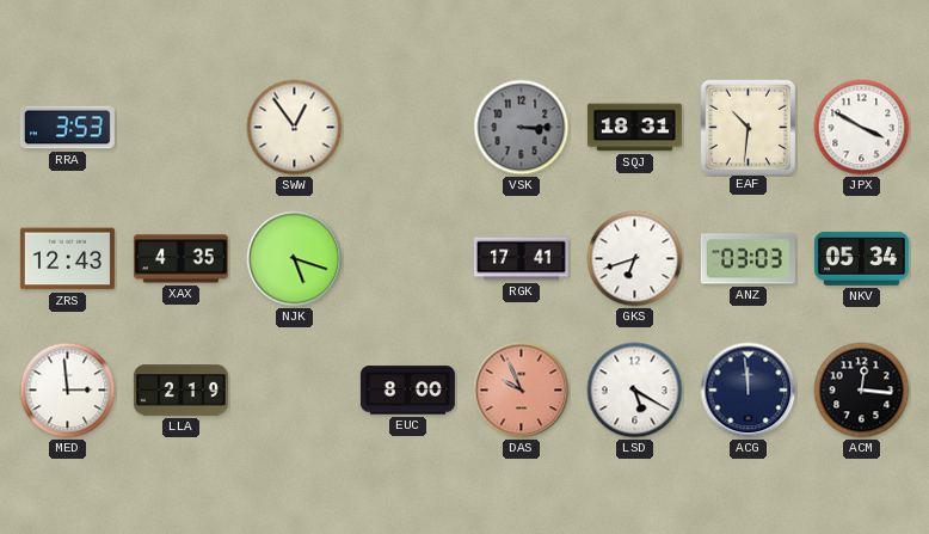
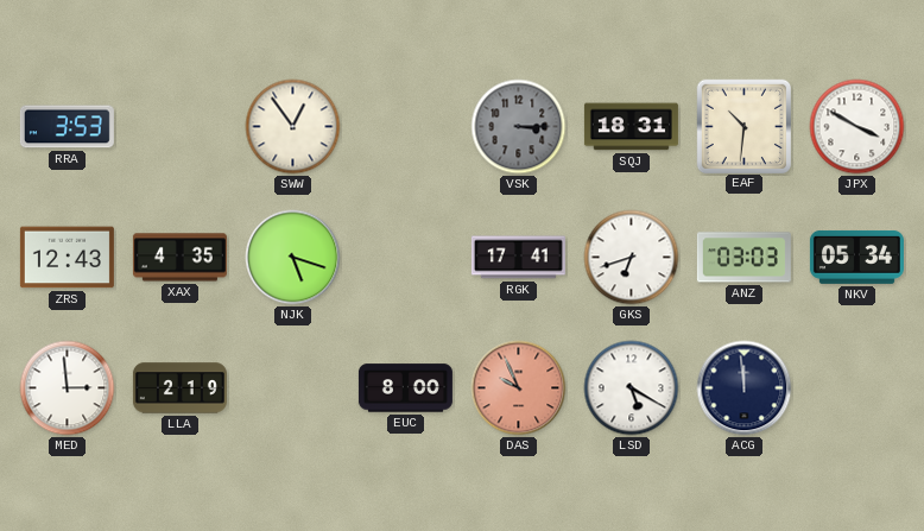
ACM: 12:16 -> none
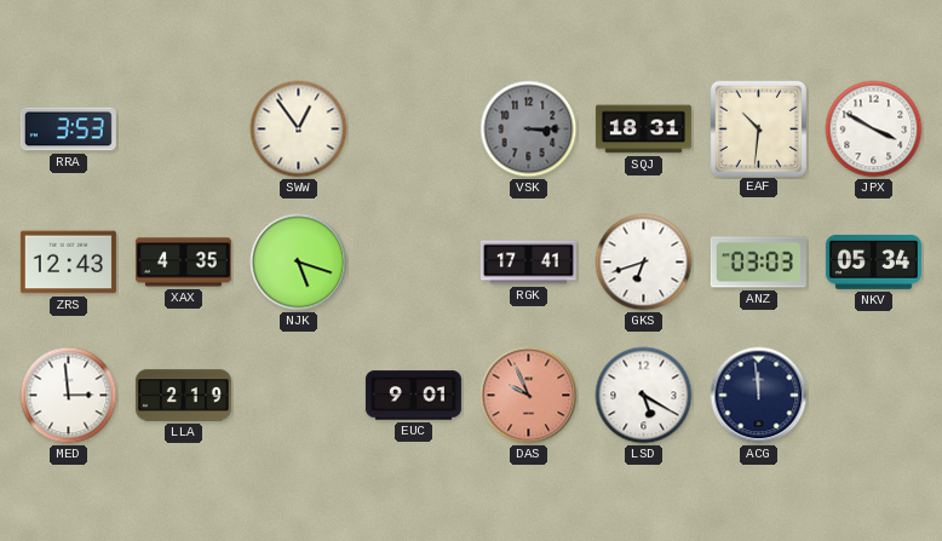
EUC: 8:00 -> 9:01
